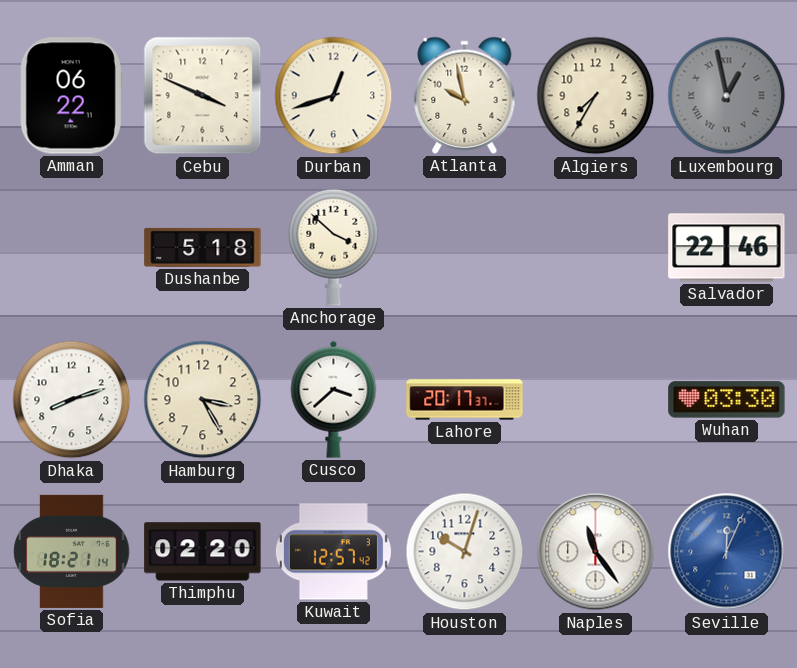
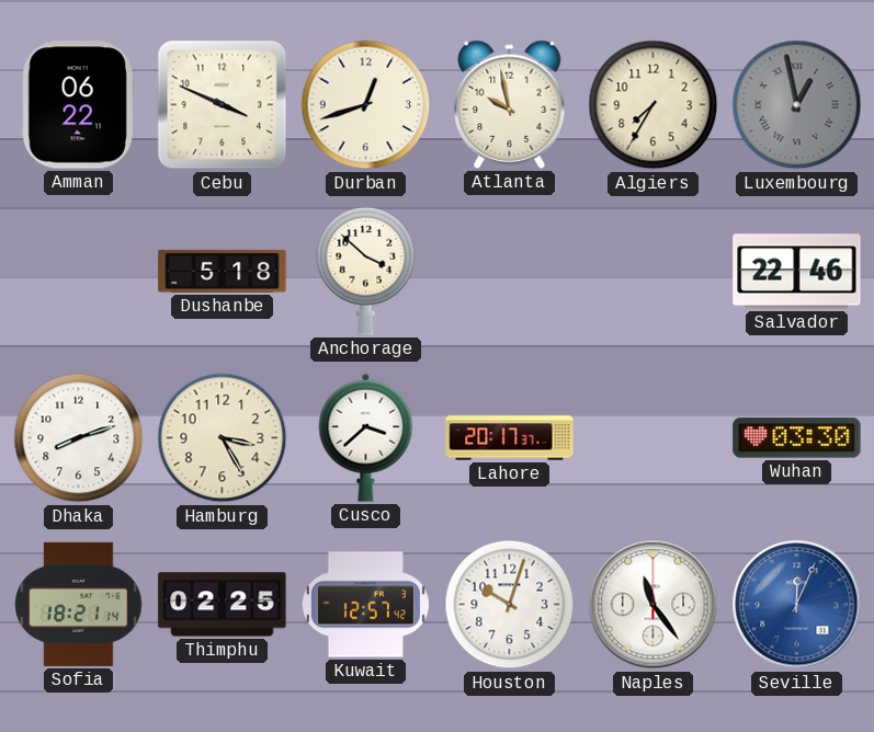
Thimphu: 02:20 -> 02:25
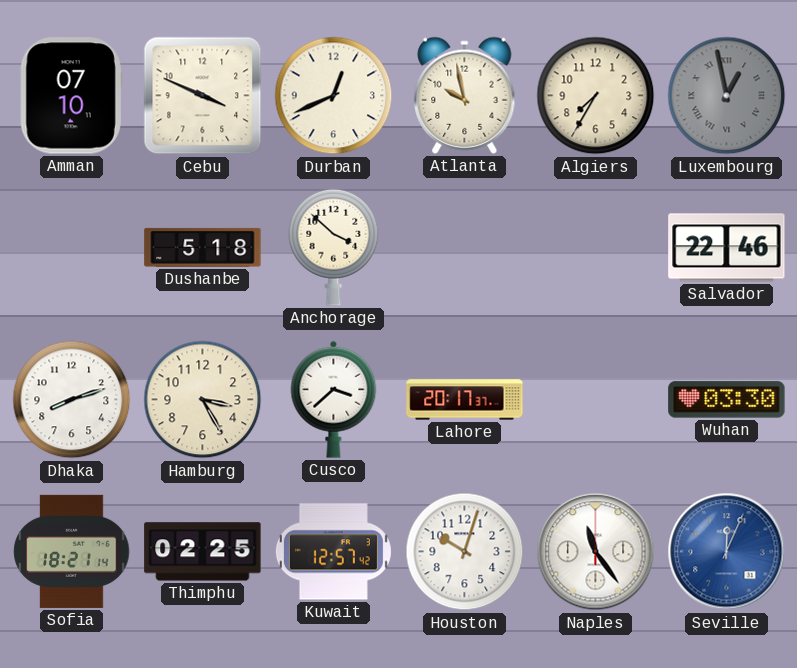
Amman: 06:22 -> 07:10
Durban: 12:42 -> 12:41
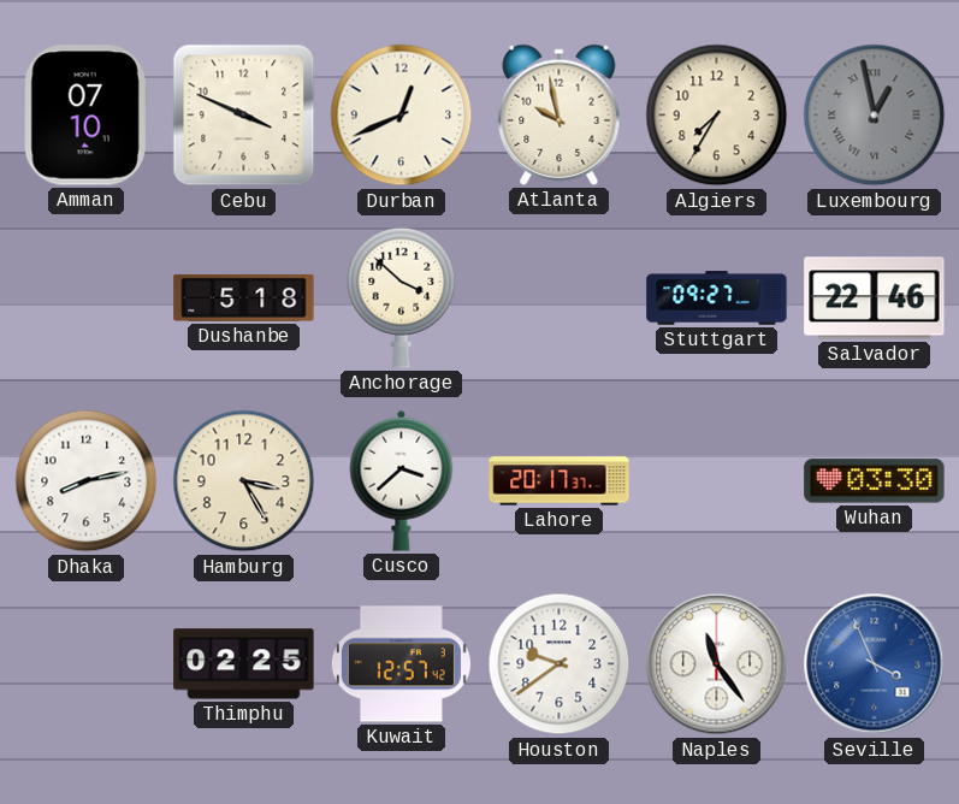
Stuttgart: none -> 09:27
Dhaka: 8:12 -> 8:13
Sofia: 18:21 -> none
Houston: 10:03 -> 9:39
Seville: 12:04 -> 3:56
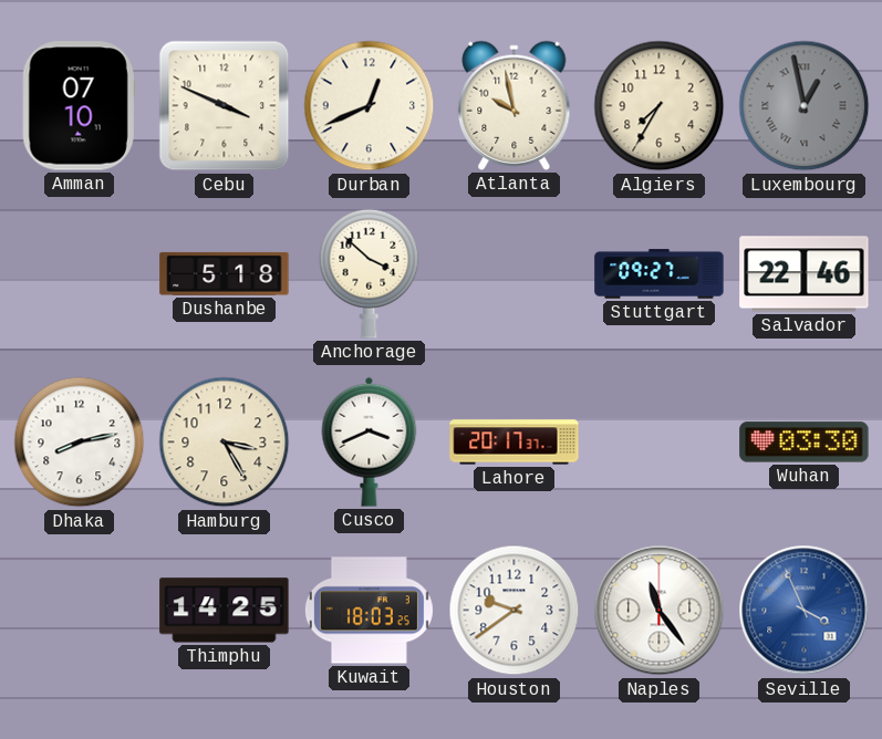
Cusco: 3:38 -> 3:41
Thimphu: 02:25 -> 14:25
Kuwait: 12:57 -> 18:03
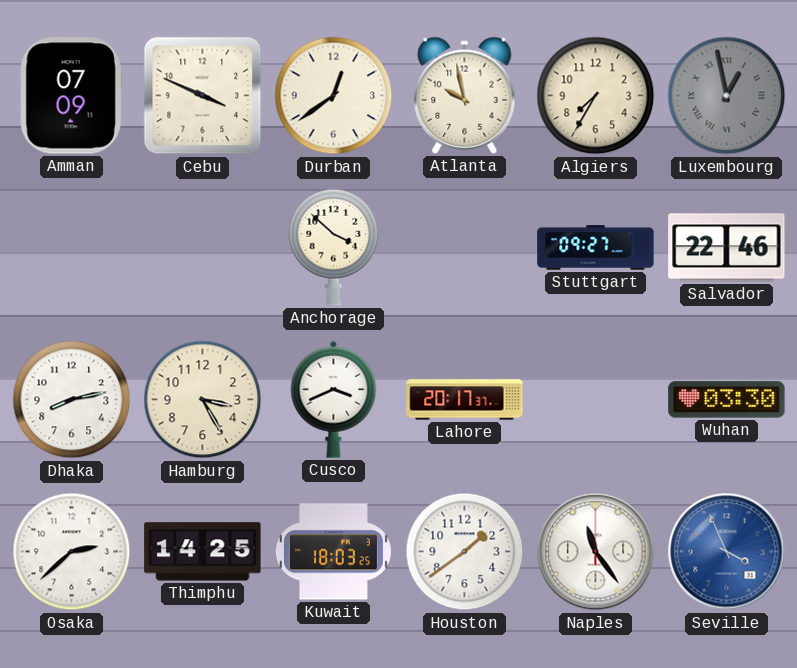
Amman: 07:10 -> 07:09
Durban: 12:41 -> 12:39
Dushanbe: 5:18 -> none
Osaka: none -> 2:38
Houston: 9:39 -> 1:39
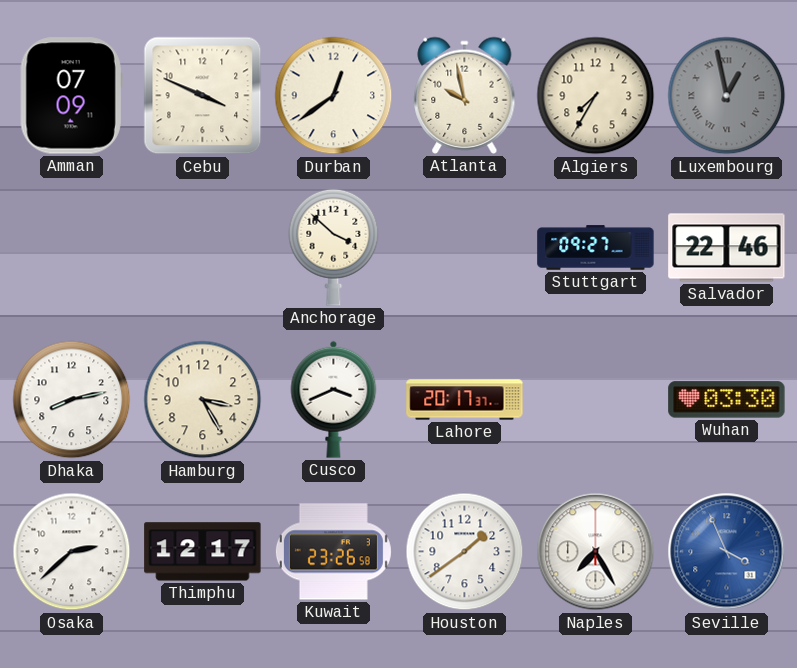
Thimphu: 14:25 -> 12:17
Kuwait: 18:03 -> 23:26
Naples: 11:24 -> 7:25
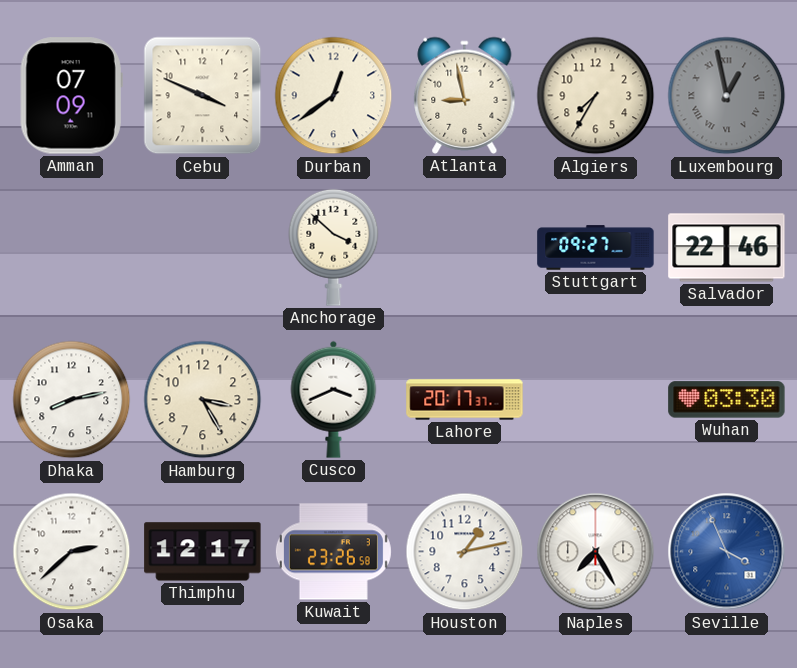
Atlanta: 9:58 -> 8:58
Houston: 1:39 -> 1:13
